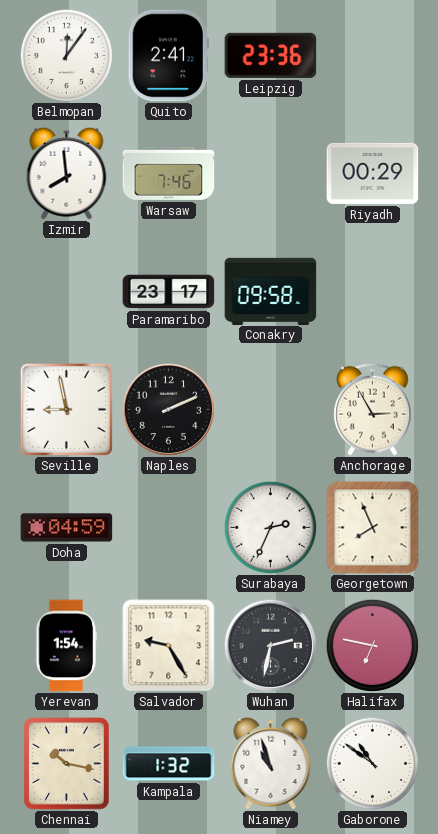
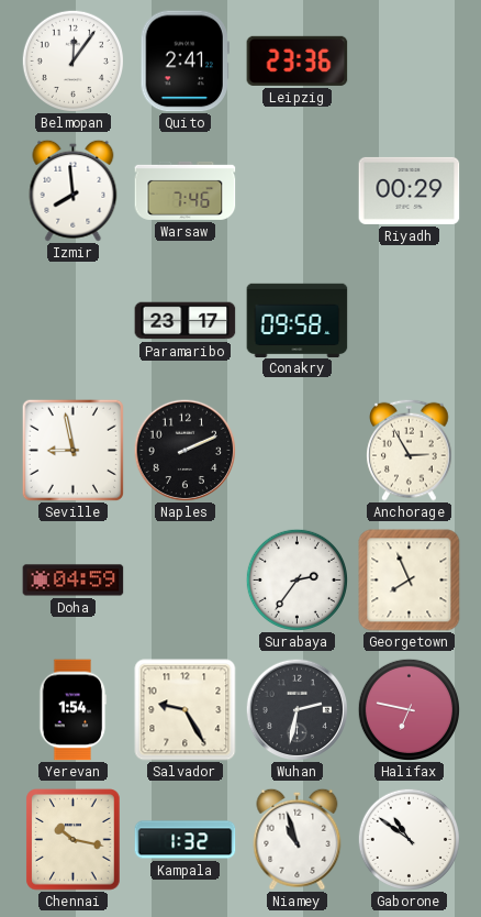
Surabaya: 2:34 -> 2:36
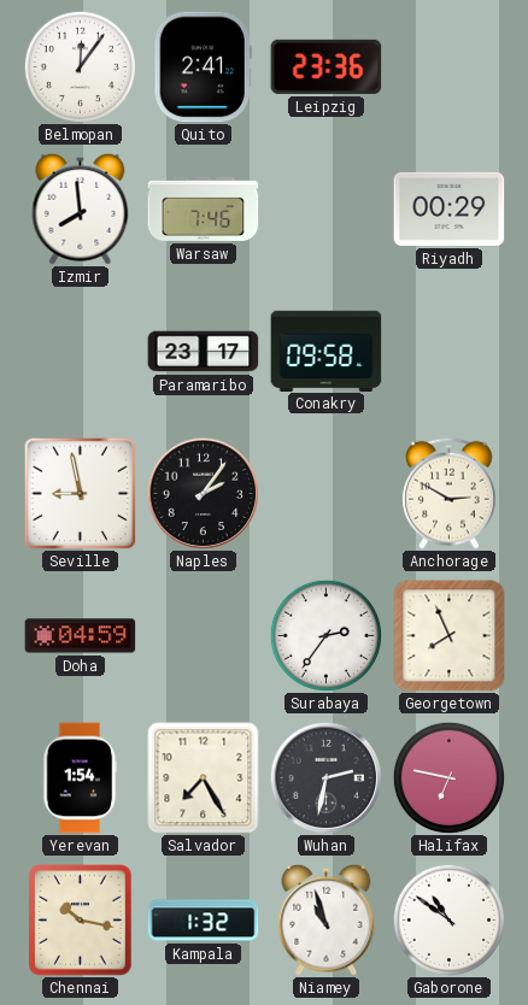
Naples: 2:11 -> 2:06
Anchorage: 2:55 -> 2:50
Salvador: 9:25 -> 7:25
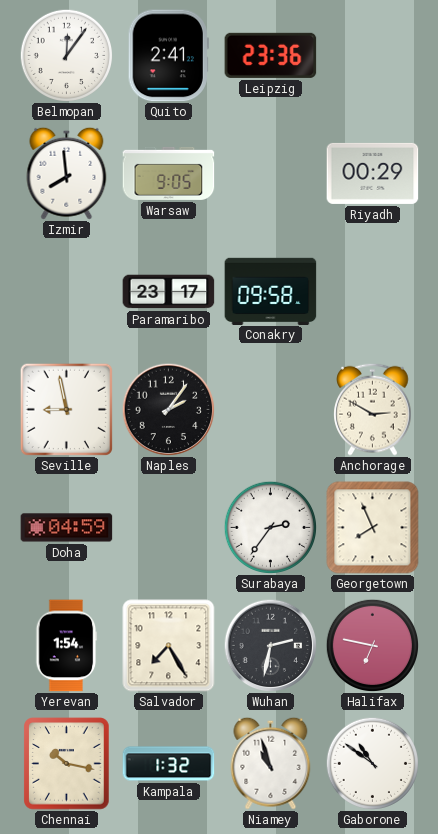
Warsaw: 7:46 -> 9:05
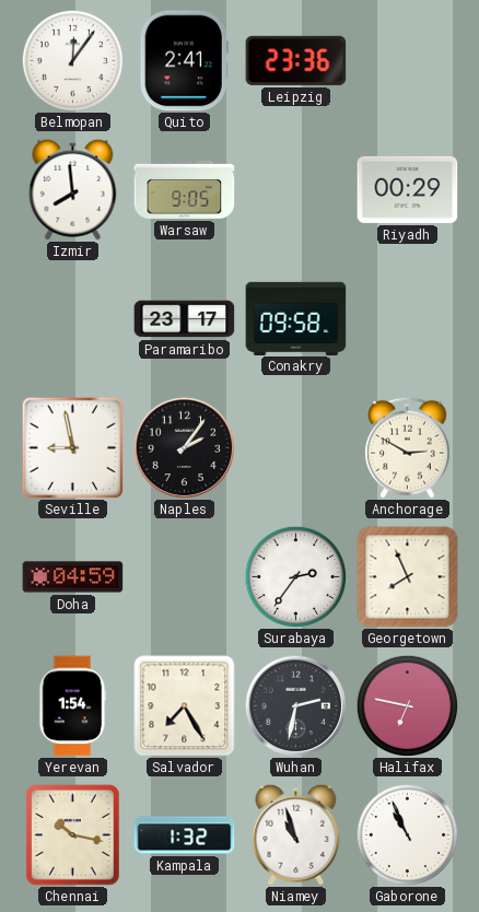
Gaborone: 10:51 -> 10:56
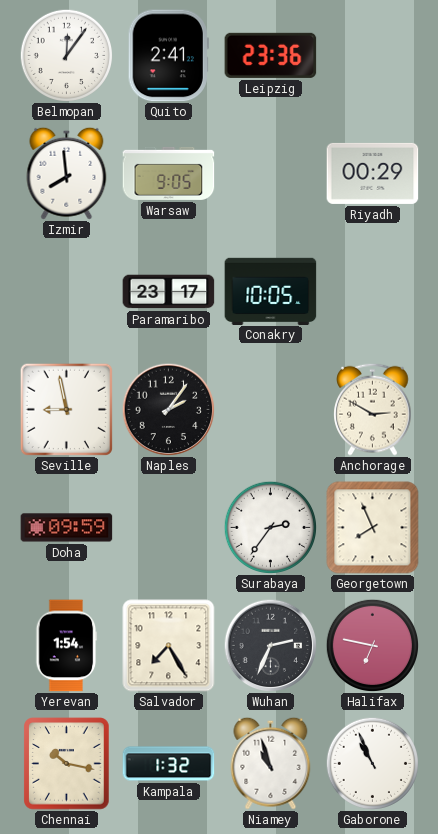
Conakry: 09:58 -> 10:05
Doha: 04:59 -> 09:59
Wuhan: 2:32 -> 2:34
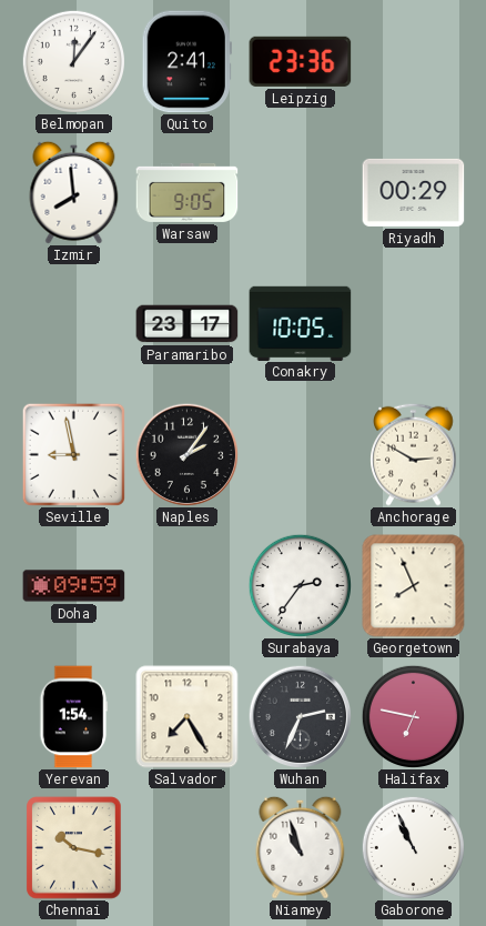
Kampala: 1:32 -> none
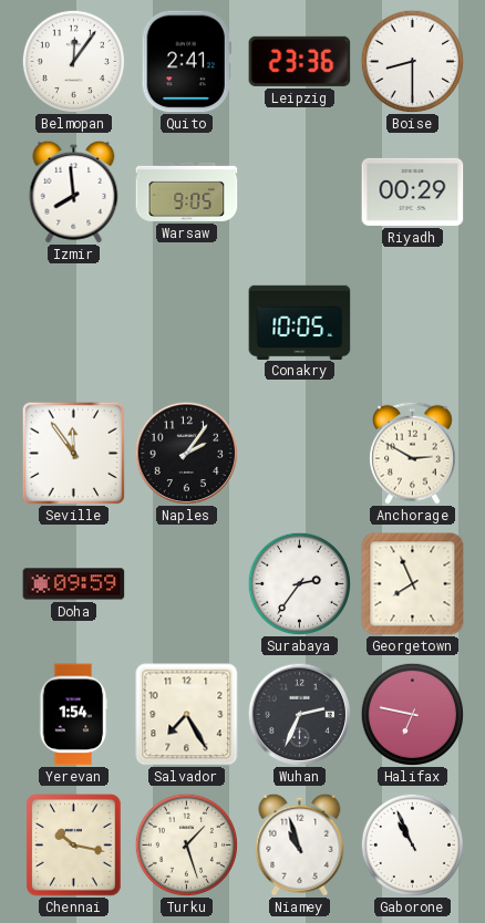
Boise: none -> 8:30
Paramaribo: 23:17 -> none
Seville: 8:58 -> 11:54
Turku: none -> 1:27
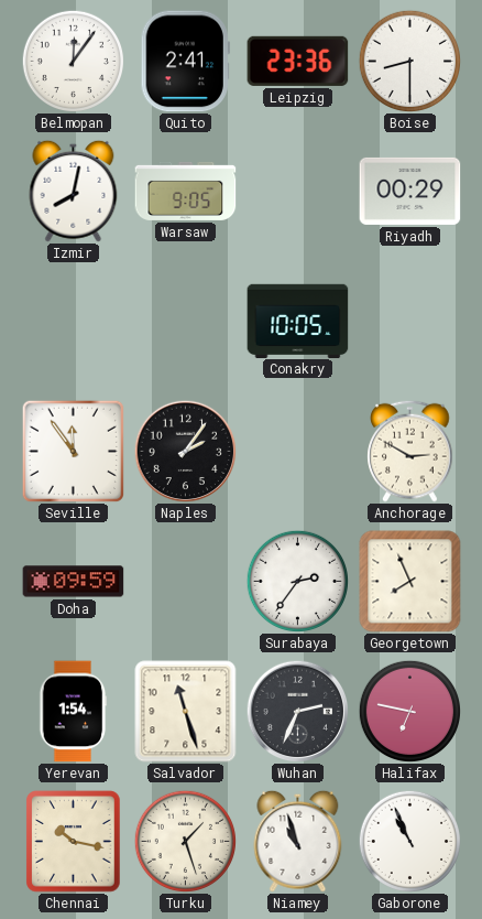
Izmir: 7:59 -> 8:02
Salvador: 7:25 -> 11:27
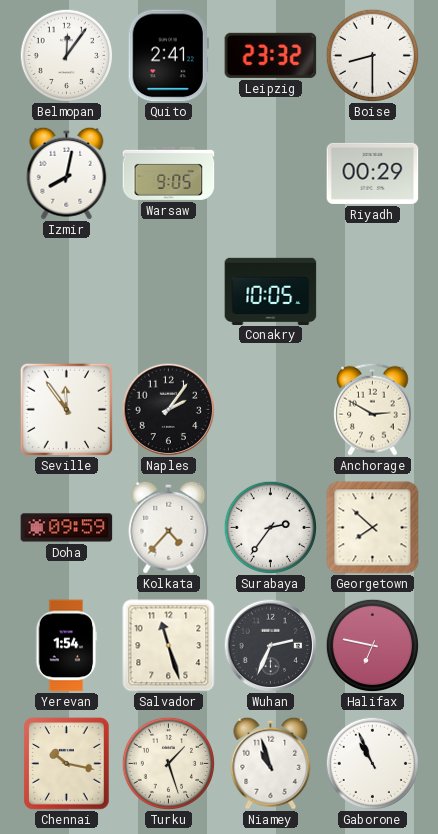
Leipzig: 23:36 -> 23:32
Kolkata: none -> 4:37
Georgetown: 7:56 -> 7:52
